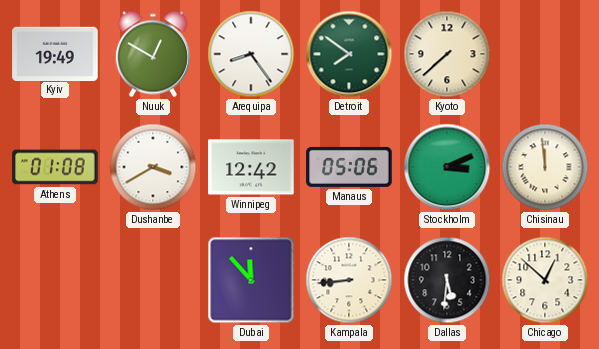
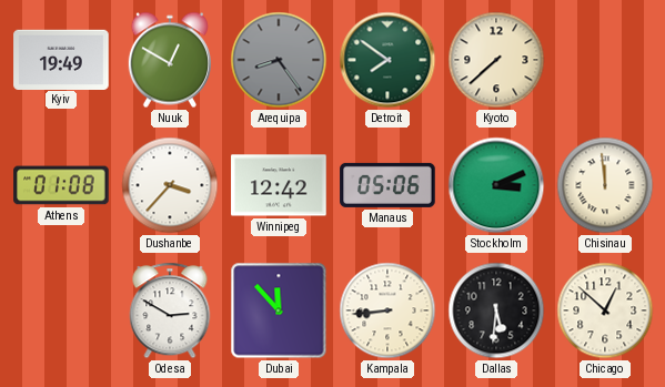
Arequipa dial: white -> grey
Dushanbe: 3:40 -> 3:37
Odesa: none -> 2:50
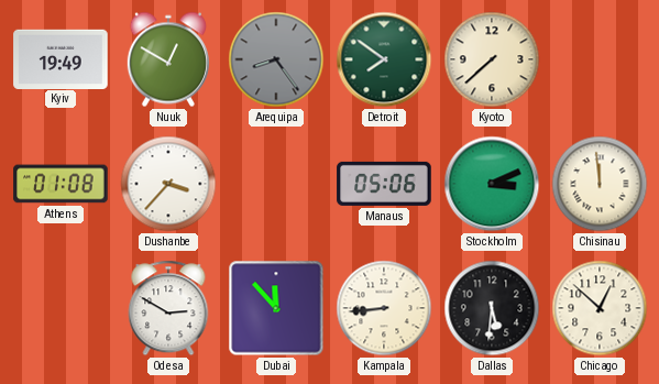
Winnipeg: 12:42 -> none
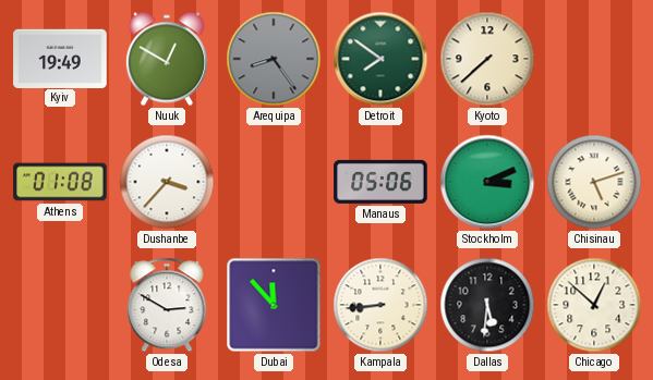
Chisinau: 11:59 -> 5:12
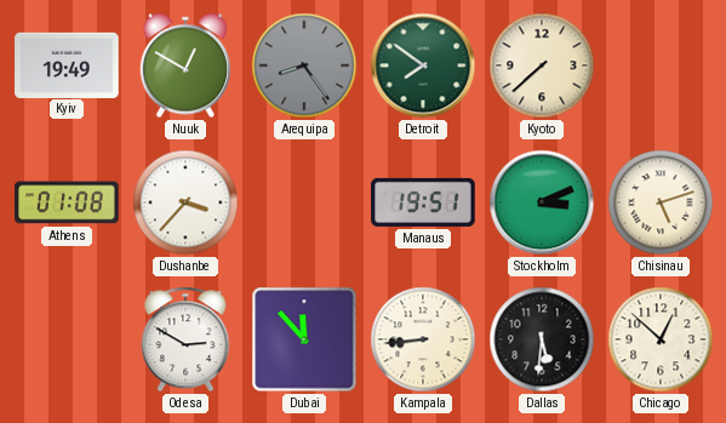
Manaus: 05:06 -> 19:51
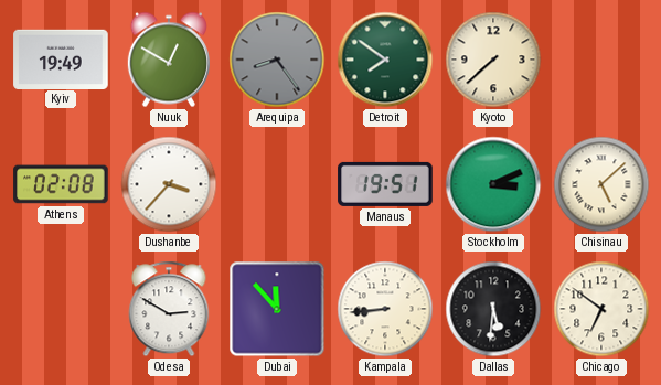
Athens: 01:08 -> 02:08
Chisinau: 5:12 -> 5:08
Chicago: 12:52 -> 6:51
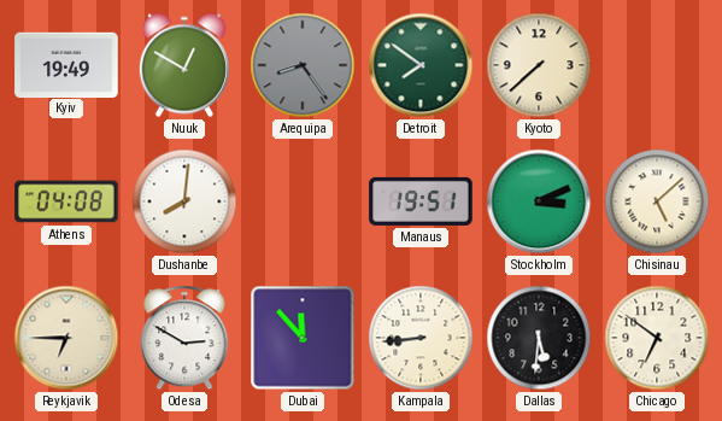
Athens: 02:08 -> 04:08
Dushanbe: 3:37 -> 8:01
Reykjavik: none -> 6:45
